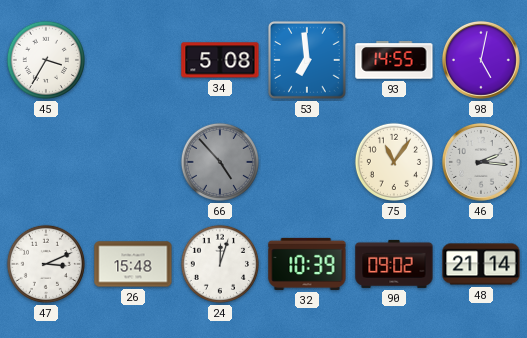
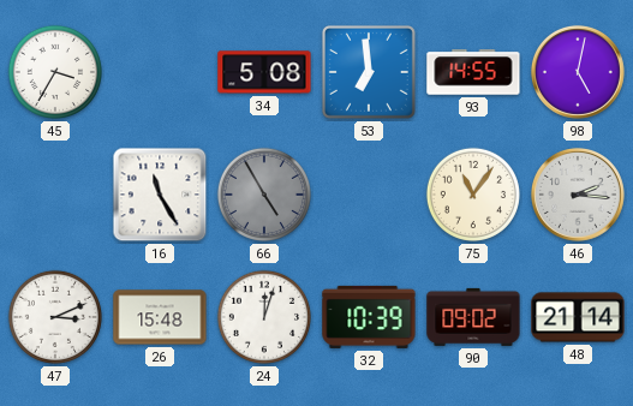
16: none -> 11:25
66: 4:53 -> 4:55
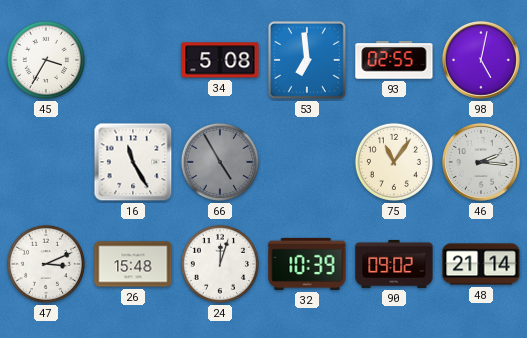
93: 14:55 -> 02:55
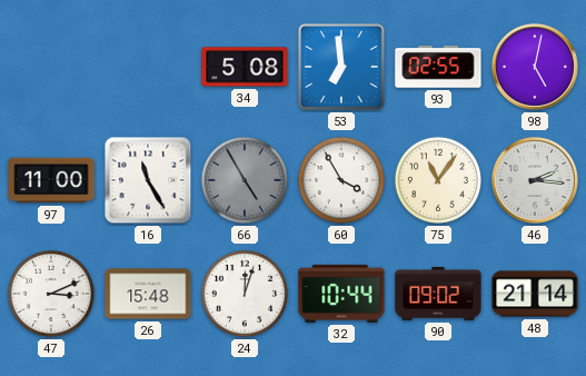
45: 3:35 -> none
97: none -> 11:00
60: none -> 3:55
32: 10:39 -> 10:44
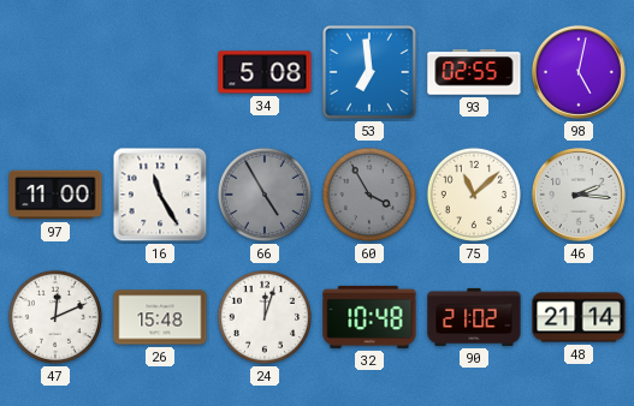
60 dial: white -> grey
75: 11:06 -> 11:08
47: 3:11 -> 12:11
32: 10:44 -> 10:48
90: 09:02 -> 21:02
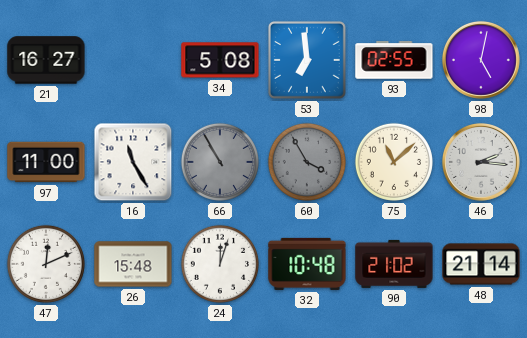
21: none -> 16:27
66: 4:55 -> 10:55
